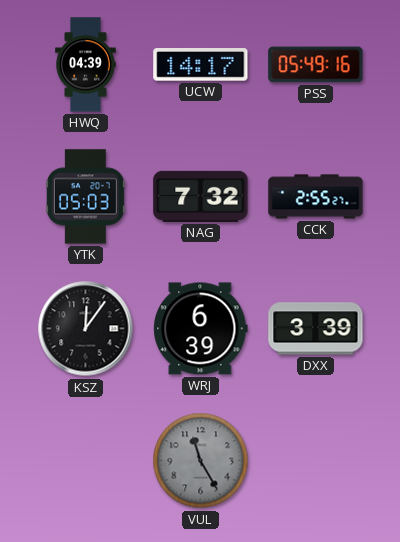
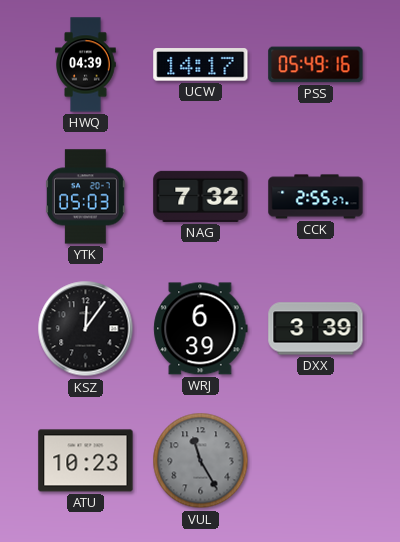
ATU: none -> 10:23
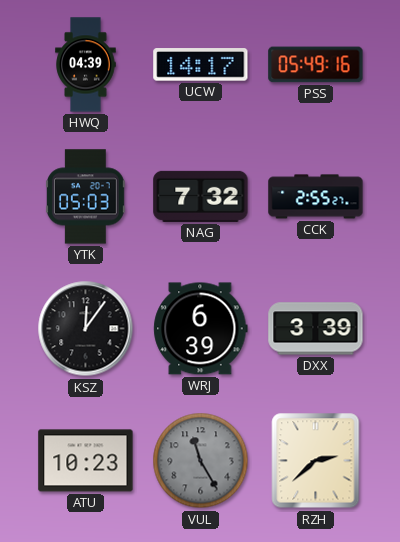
RZH: none -> 2:38
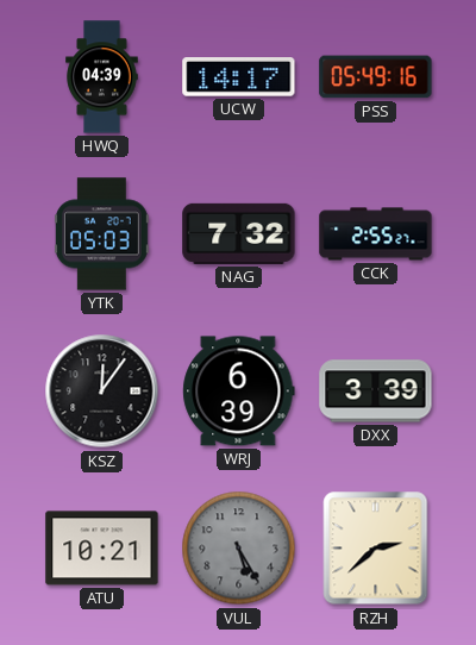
ATU: 10:23 -> 10:21
VUL: 11:25 -> 5:25
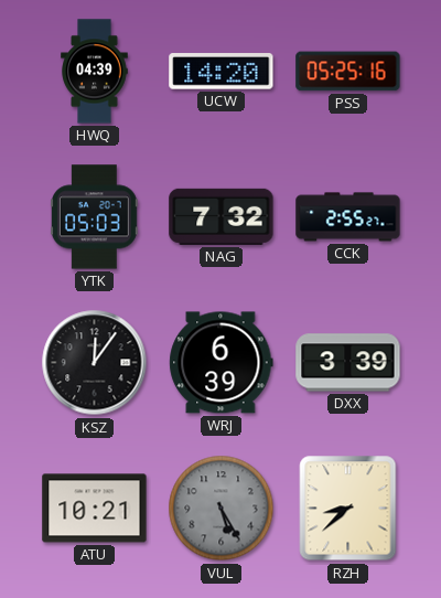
UCW: 14:17 -> 14:20
PSS: 05:49 -> 05:25
RZH: 2:38 -> 8:38
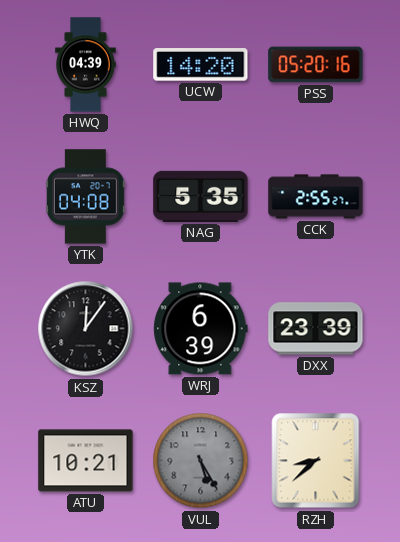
PSS: 05:25 -> 05:20
YTK: 05:03 -> 04:08
NAG: 7:32 -> 5:35
DXX: 3:39 -> 23:39
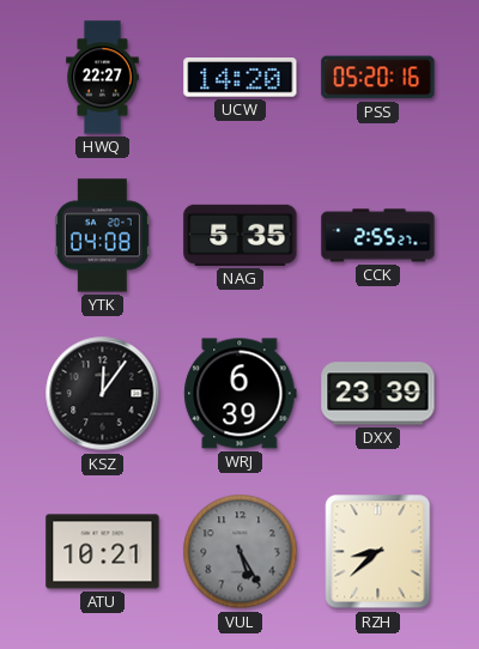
HWQ: 04:39 -> 22:27
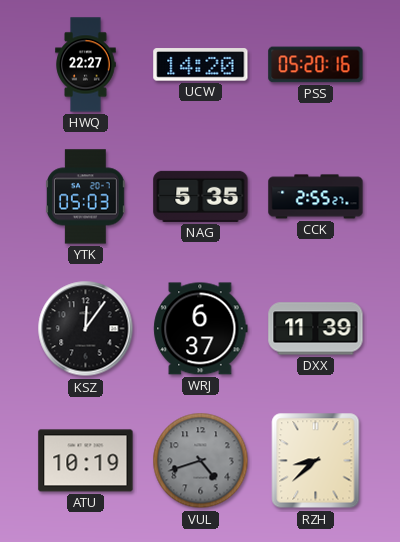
YTK: 04:08 -> 05:03
WRJ: 6:39 -> 6:37
DXX: 23:39 -> 11:39
ATU: 10:21 -> 10:19
VUL: 5:25 -> 4:42
